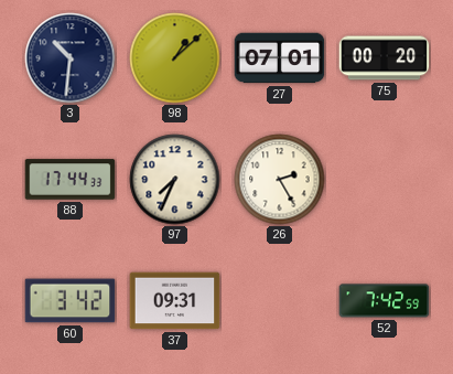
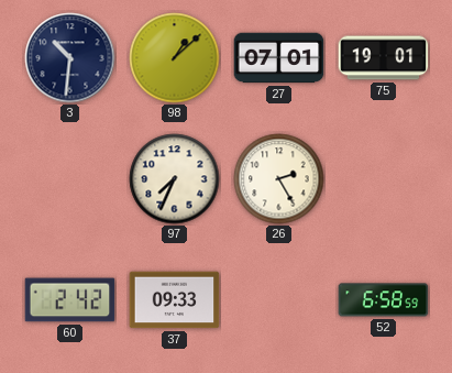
75: 00:20 -> 19:01
88: 17:44 -> none
60: 3:42 -> 2:42
37: 09:31 -> 09:33
52: 7:42 -> 6:58
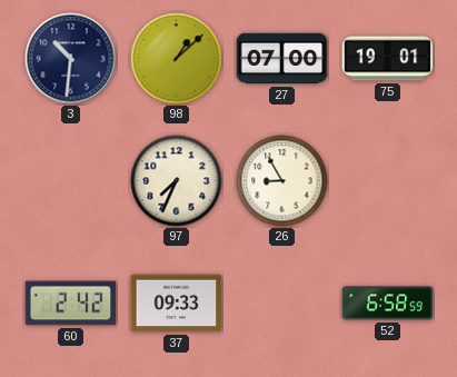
27: 07:01 -> 07:00
26: 2:25 -> 8:55
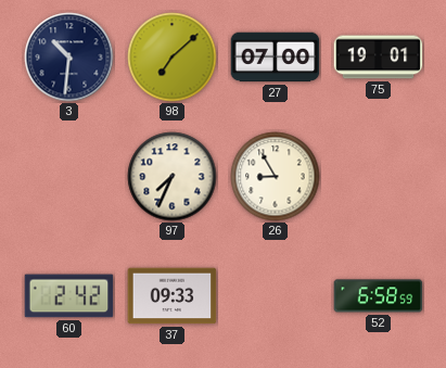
98: 1:08 -> 7:08
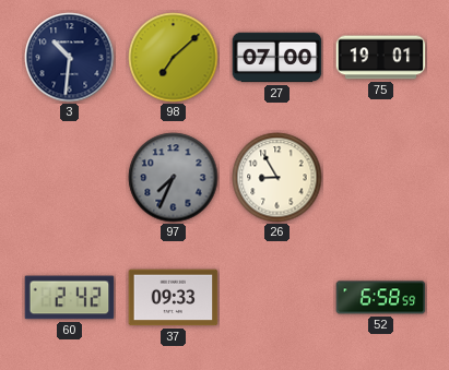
97 dial: cream -> grey
